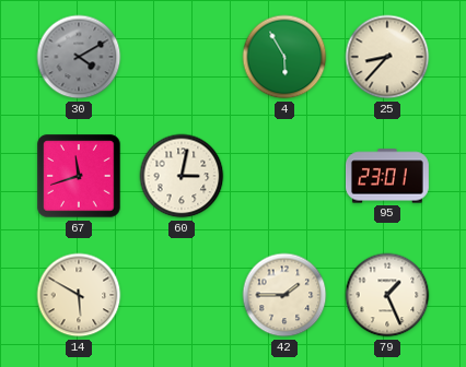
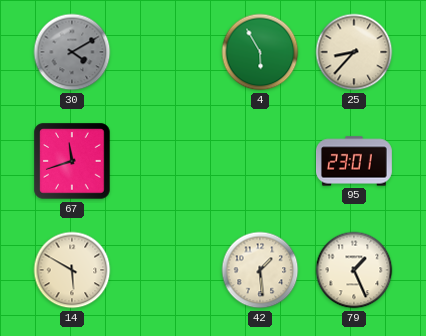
60: 3:02 -> none
42: 1:45 -> 1:29
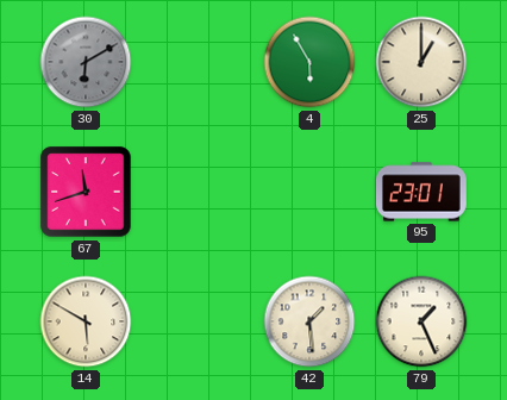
30: 4:10 -> 6:10
25: 8:37 -> 1:00
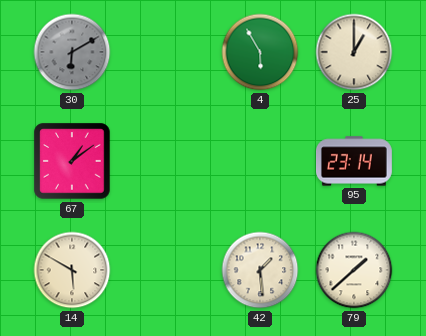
67: 11:42 -> 1:09
95: 23:01 -> 23:14
79: 1:26 -> 1:38
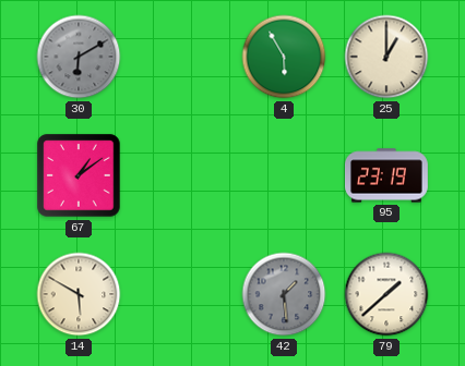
95: 23:14 -> 23:19
42 dial: cream -> grey
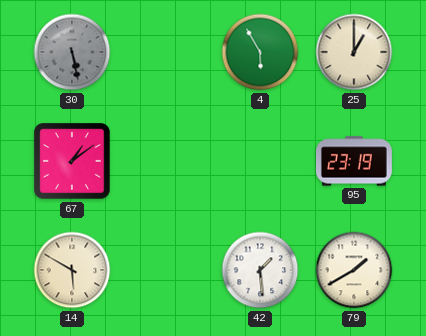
30: 6:10 -> 5:28
42 dial: grey -> white
79: 1:38 -> 1:40
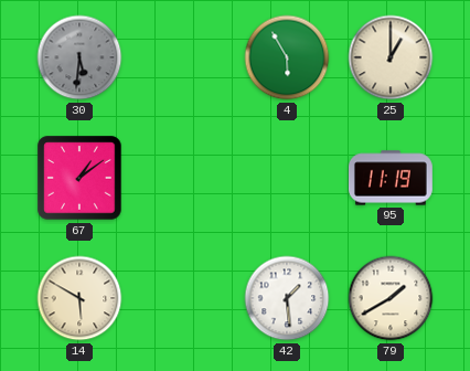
30: 5:28 -> 5:31
95: 23:19 -> 11:19
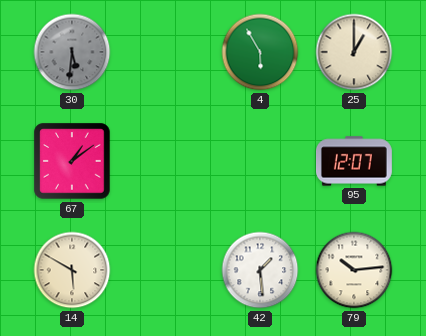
95: 11:19 -> 12:07
79: 1:40 -> 10:14
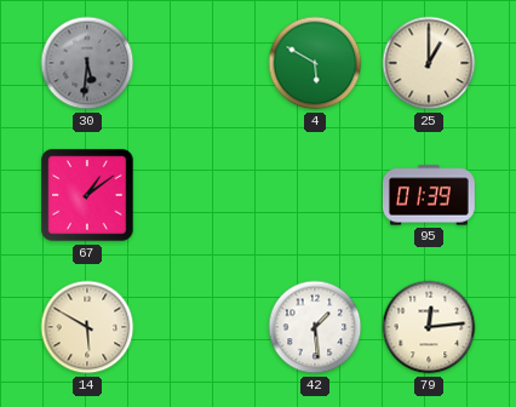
4: 5:55 -> 5:50
95: 12:07 -> 01:39
79: 10:14 -> 12:14
